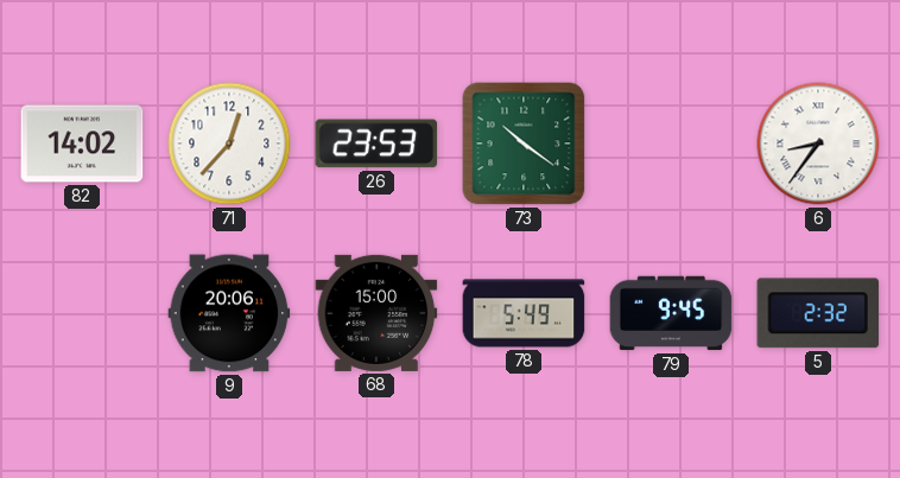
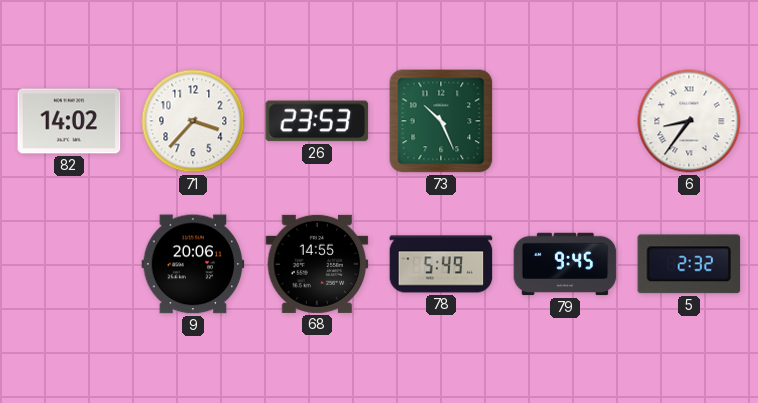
71: 12:37 -> 3:37
73: 10:21 -> 10:26
68: 15:00 -> 14:55
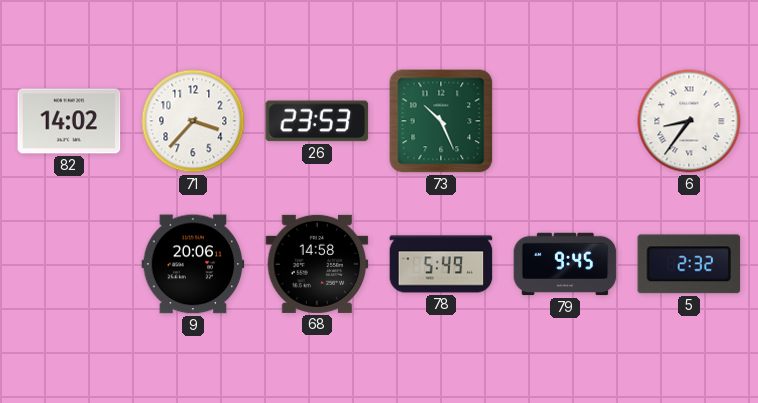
68: 14:55 -> 14:58
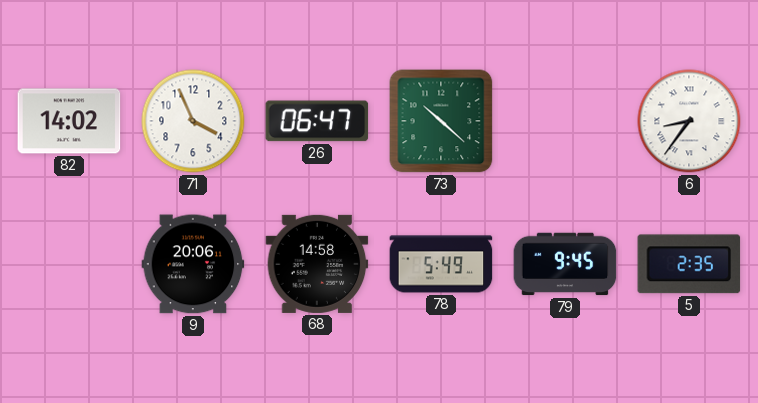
71: 3:37 -> 3:56
26: 23:53 -> 06:47
73: 10:26 -> 10:22
5: 2:32 -> 2:35
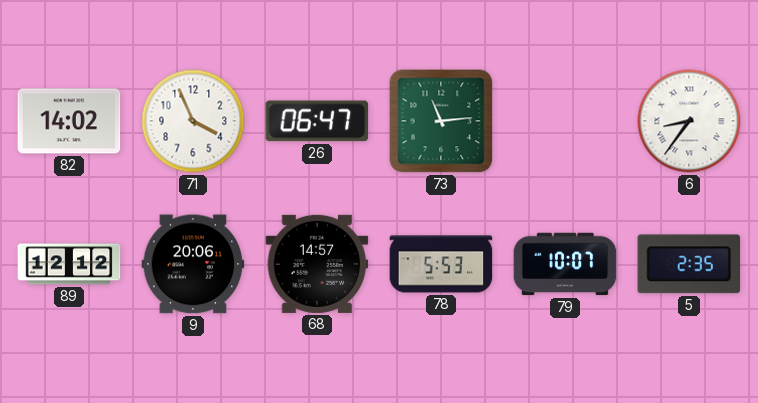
73: 10:22 -> 11:14
89: none -> 12:12
68: 14:58 -> 14:57
78: 5:49 -> 5:53
79: 9:45 -> 10:07
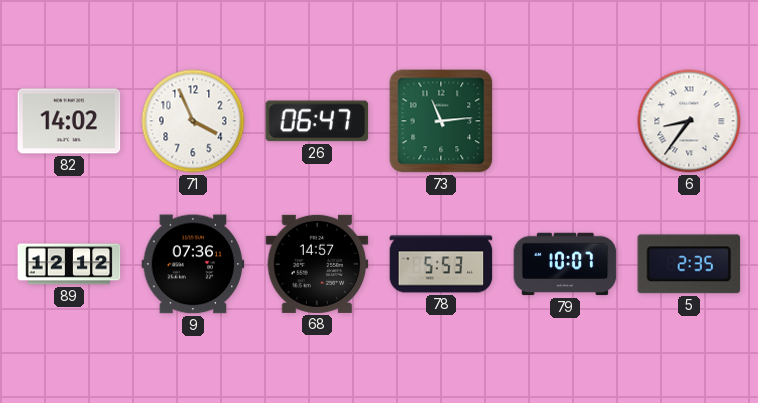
9: 20:06 -> 07:36
